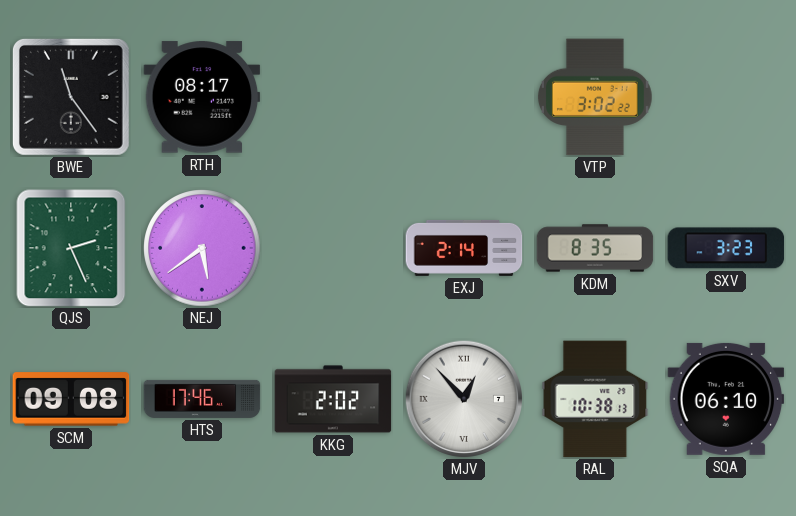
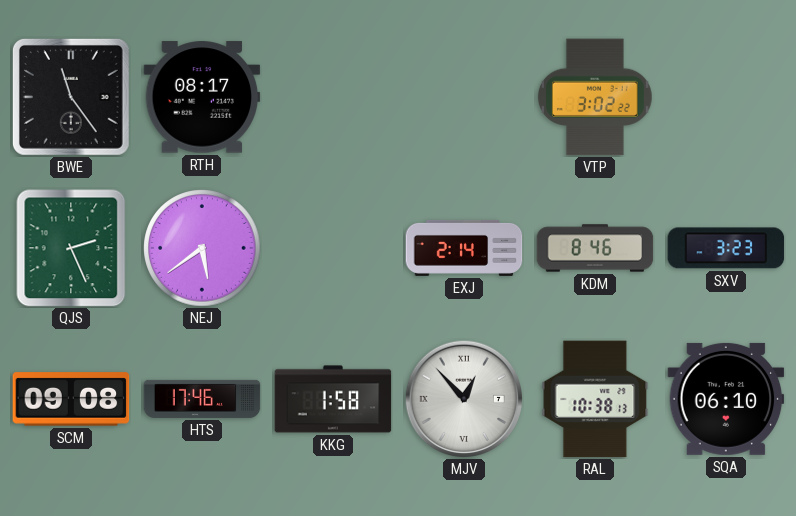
KDM: 8:35 -> 8:46
KKG: 2:02 -> 1:58
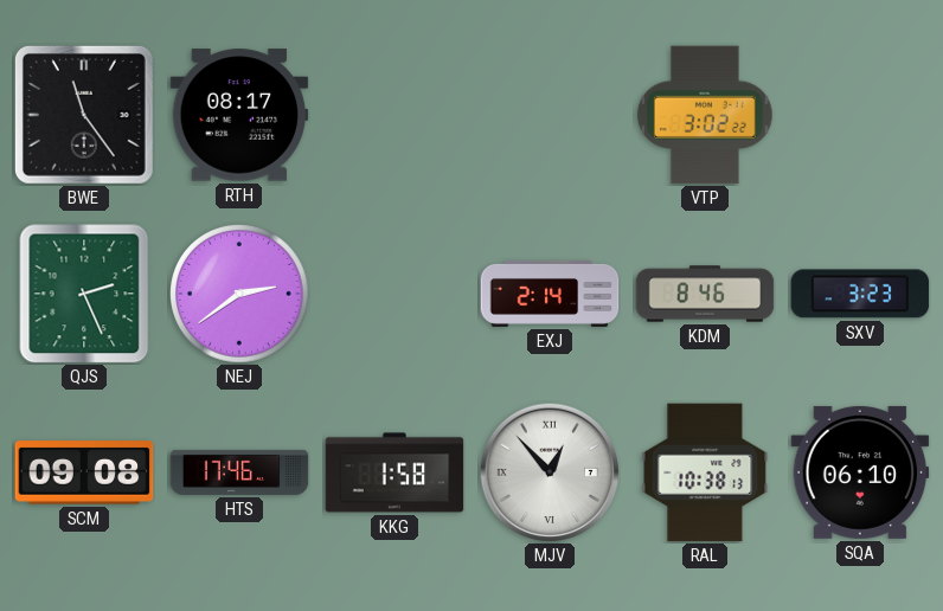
NEJ: 5:39 -> 2:39
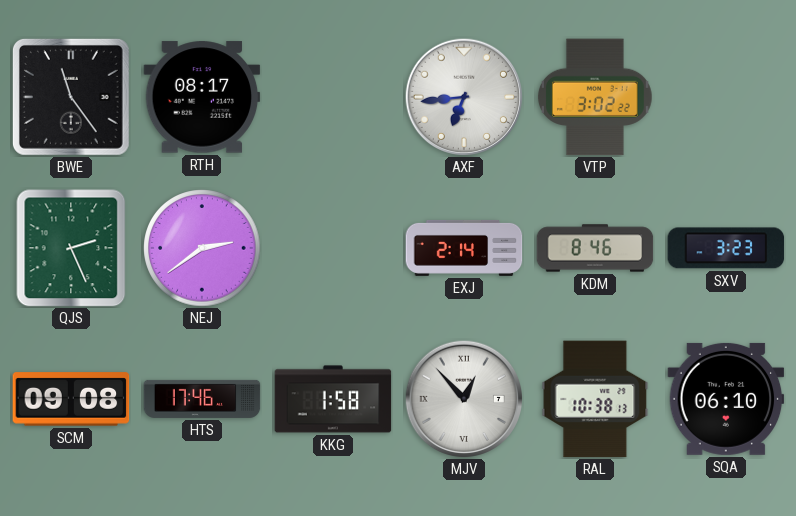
AXF: none -> 6:44
